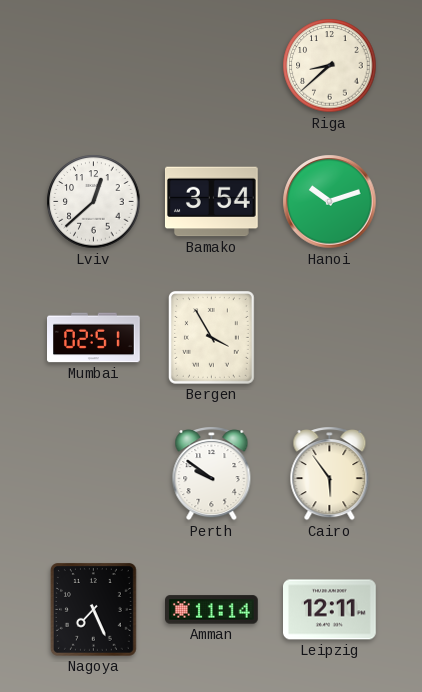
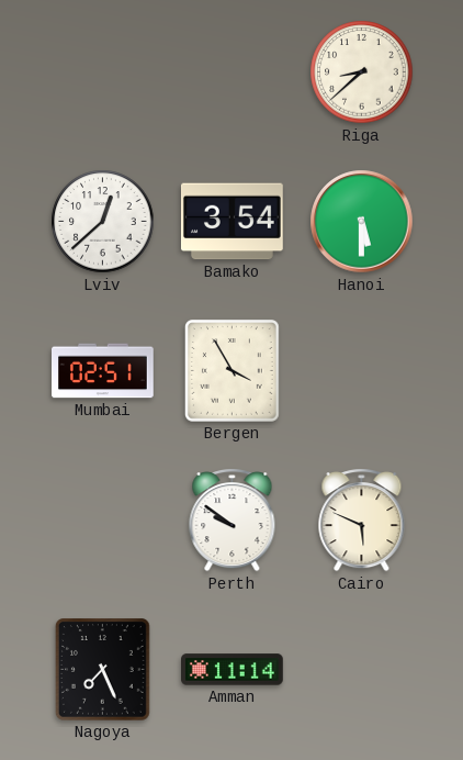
Hanoi: 10:12 -> 5:30
Cairo: 5:54 -> 5:49
Leipzig: 12:11 -> none
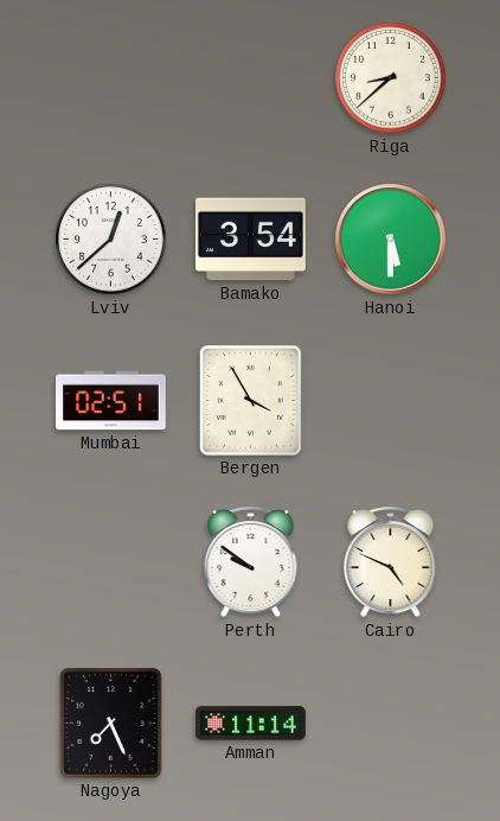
Cairo: 5:49 -> 4:49
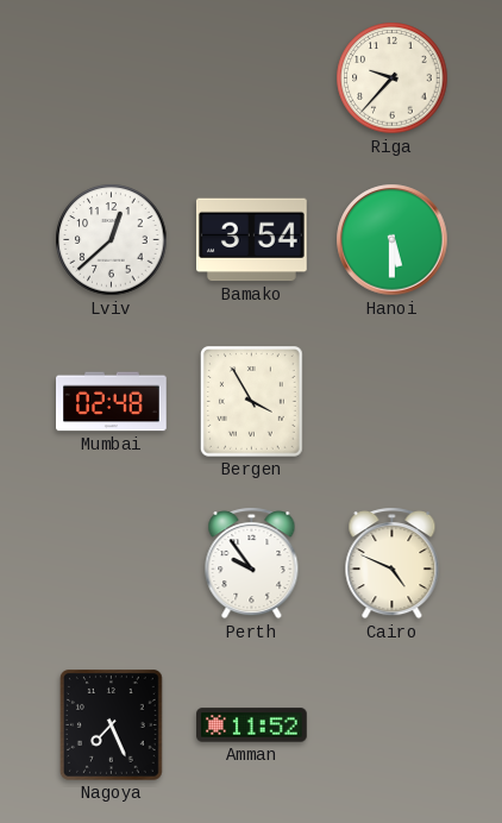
Riga: 8:38 -> 9:37
Mumbai: 02:51 -> 02:48
Perth: 9:51 -> 9:54
Amman: 11:14 -> 11:52
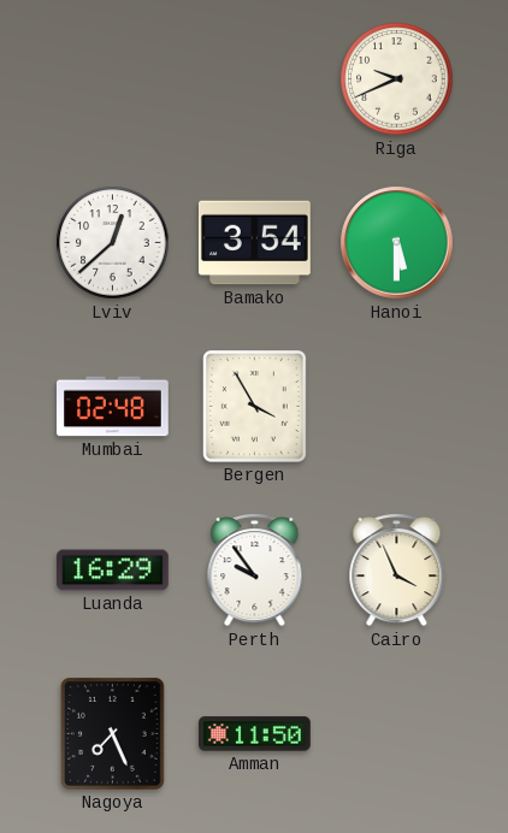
Riga: 9:37 -> 9:41
Luanda: none -> 16:29
Cairo: 4:49 -> 3:56
Amman: 11:52 -> 11:50
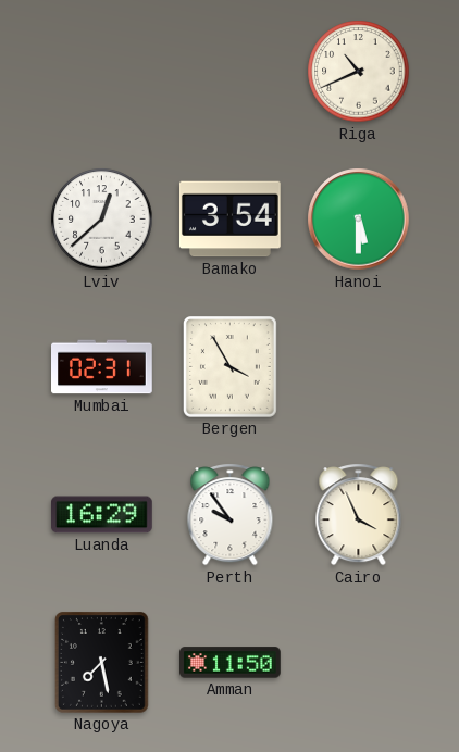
Riga: 9:41 -> 10:41
Mumbai: 02:48 -> 02:31
Nagoya: 7:26 -> 7:28
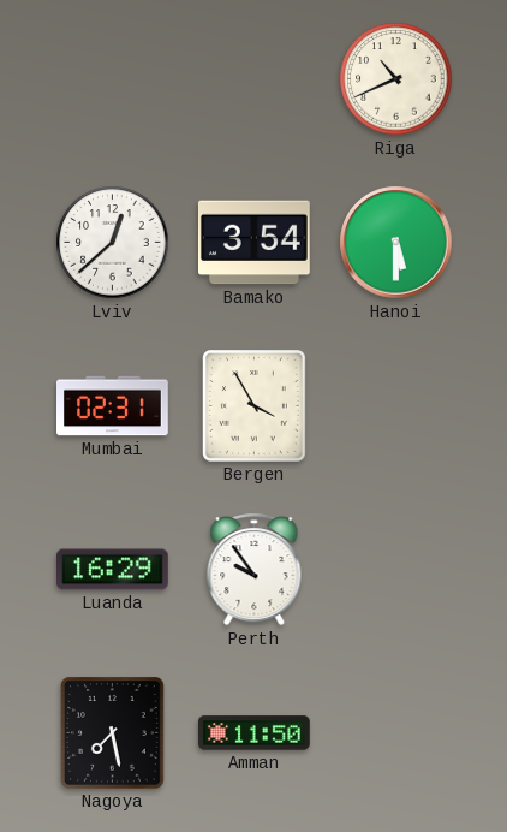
Cairo: 3:56 -> none
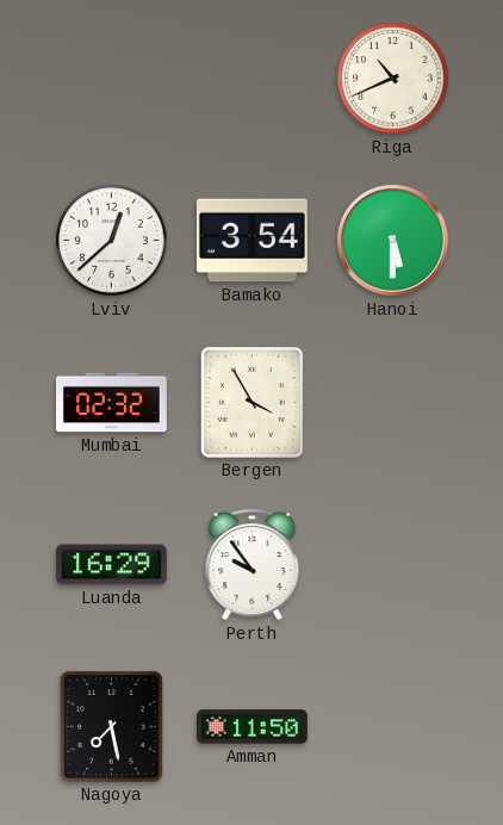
Mumbai: 02:31 -> 02:32
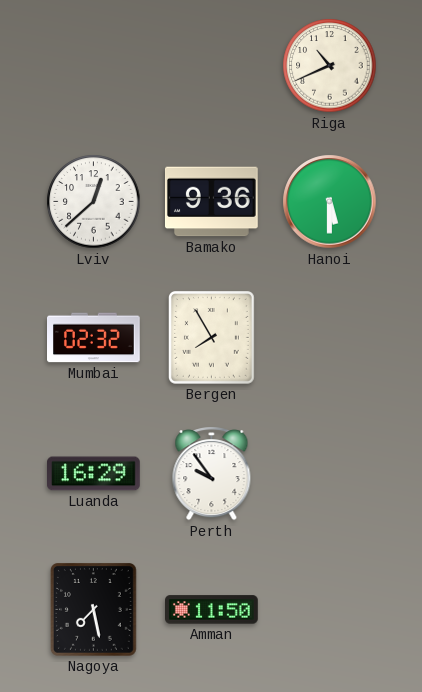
Bamako: 3:54 -> 9:36
Bergen: 3:55 -> 7:55
